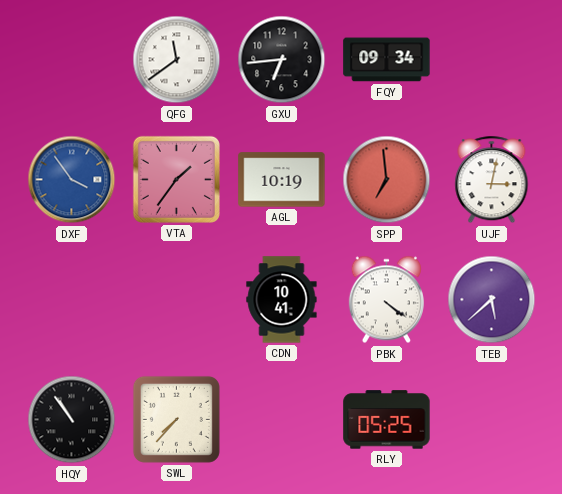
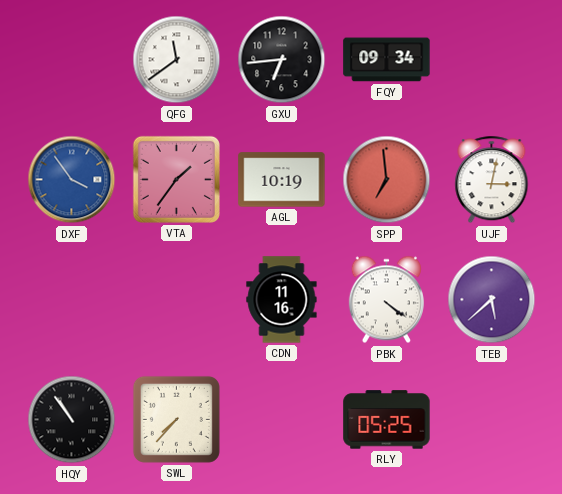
CDN: 10:41 -> 11:16
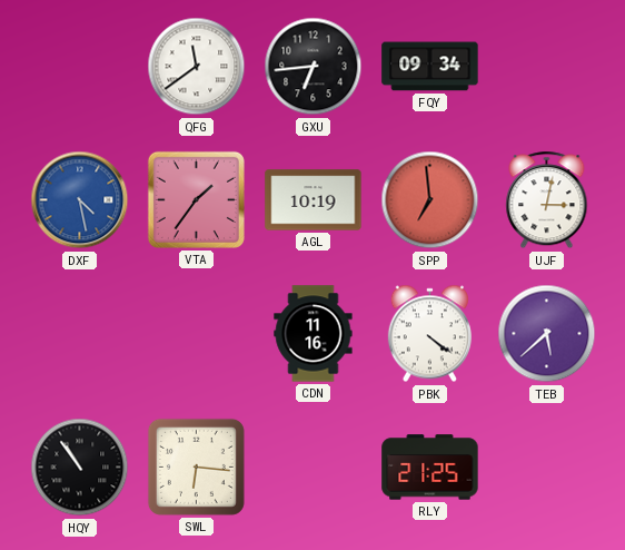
DXF: 3:54 -> 4:28
SWL: 7:37 -> 6:16
RLY: 05:25 -> 21:25
